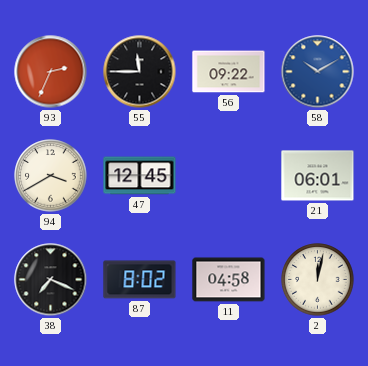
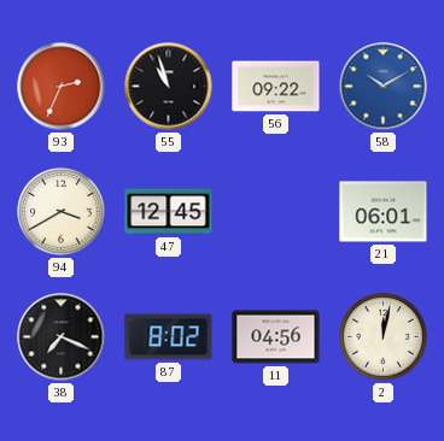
55: 11:45 -> 10:57
11: 04:58 -> 04:56
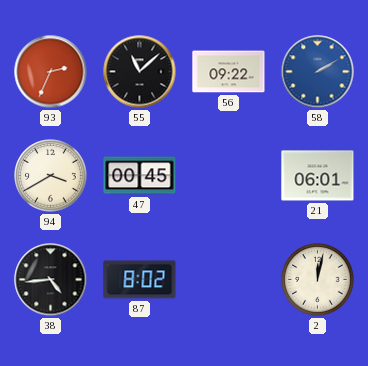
55: 10:57 -> 11:08
58: 10:10 -> 2:10
47: 12:45 -> 00:45
38: 7:19 -> 4:44
11: 04:56 -> none
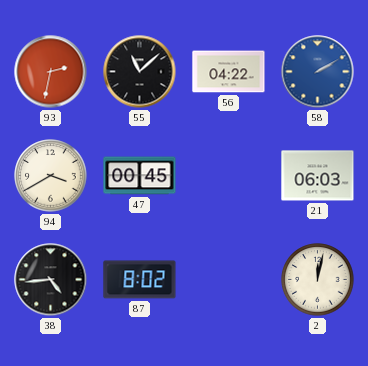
93: 2:34 -> 2:32
56: 09:22 -> 04:22
21: 06:01 -> 06:03
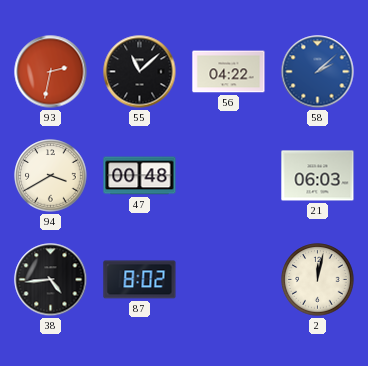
58: 2:10 -> 2:08
47: 00:45 -> 00:48
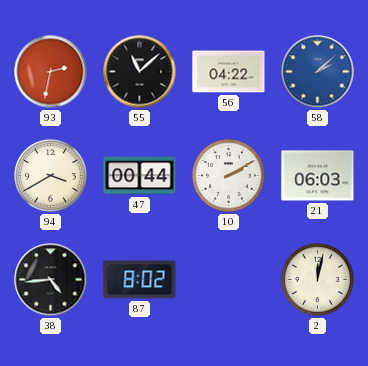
47: 00:48 -> 00:44
10: none -> 2:10
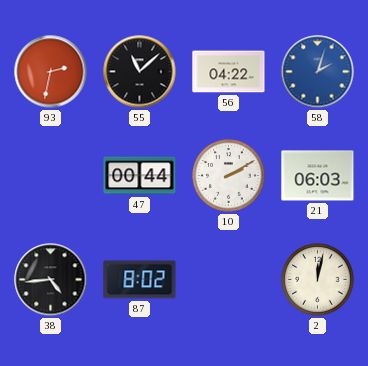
58: 2:08 -> 2:03
94: 3:40 -> none
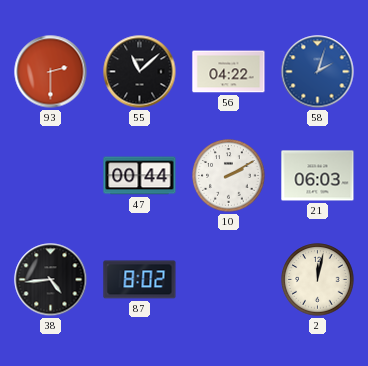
93: 2:32 -> 2:30
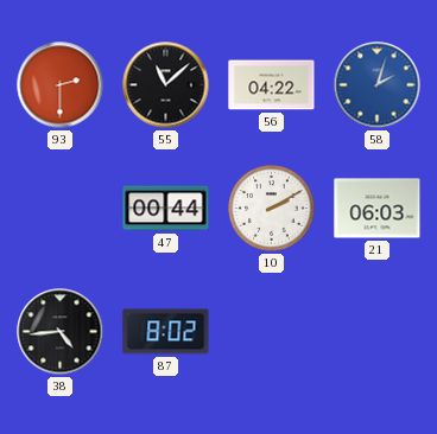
2: 12:02 -> none
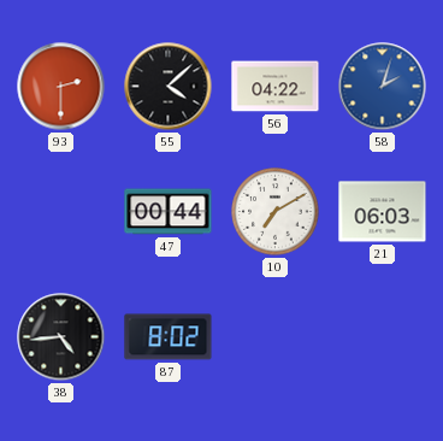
55: 11:08 -> 4:08
10: 2:10 -> 7:10
